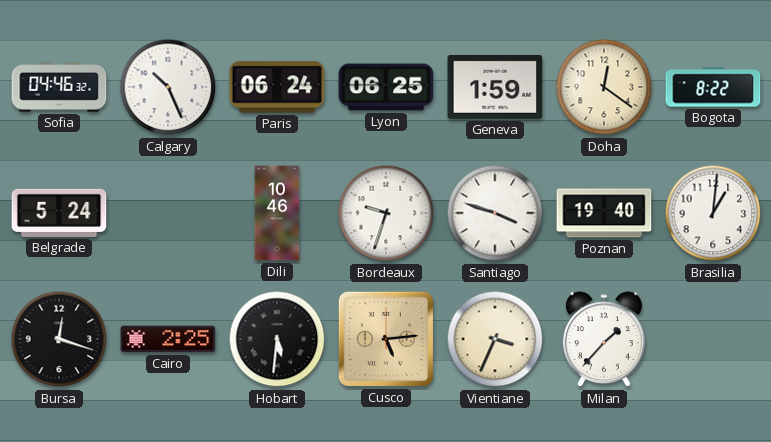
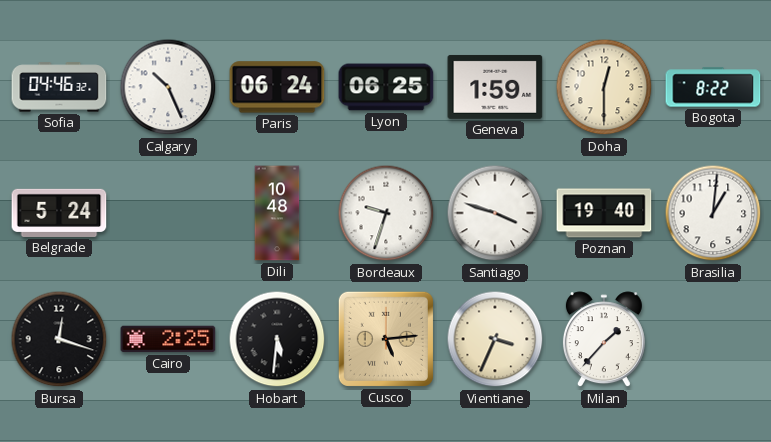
Doha: 12:21 -> 12:30
Dili: 10:46 -> 10:48
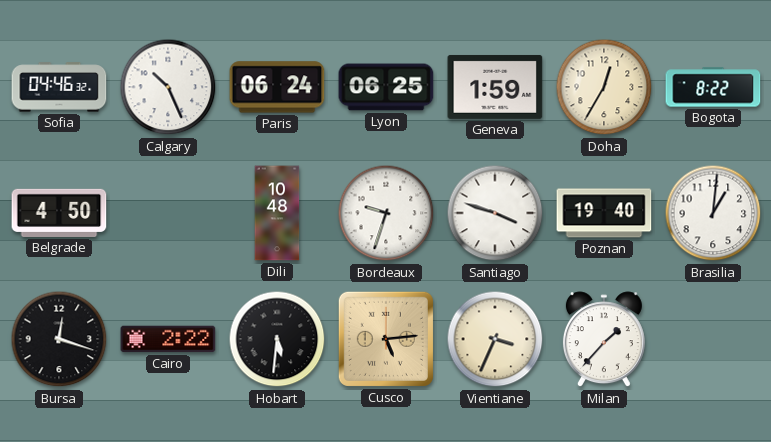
Doha: 12:30 -> 12:35
Belgrade: 5:24 -> 4:50
Cairo: 2:25 -> 2:22
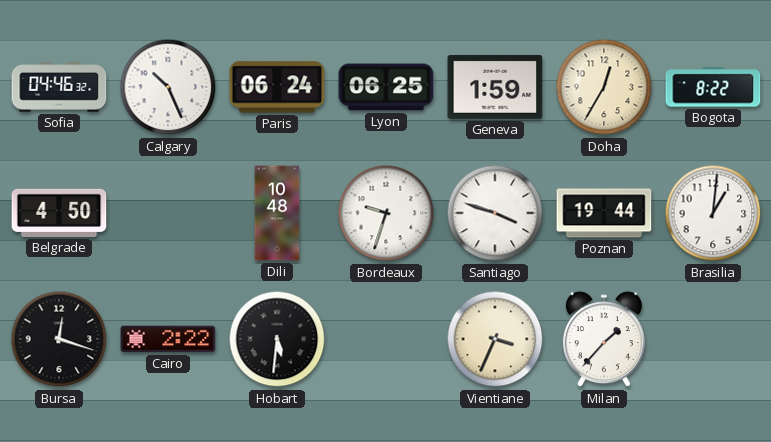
Poznan: 19:40 -> 19:44
Cusco: 5:14 -> none
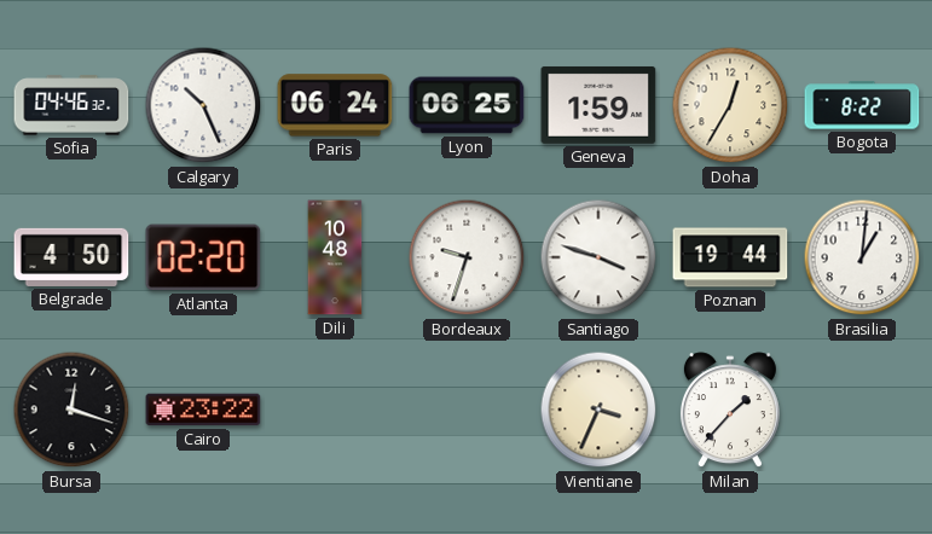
Atlanta: none -> 02:20
Cairo: 2:22 -> 23:22
Hobart: 5:31 -> none
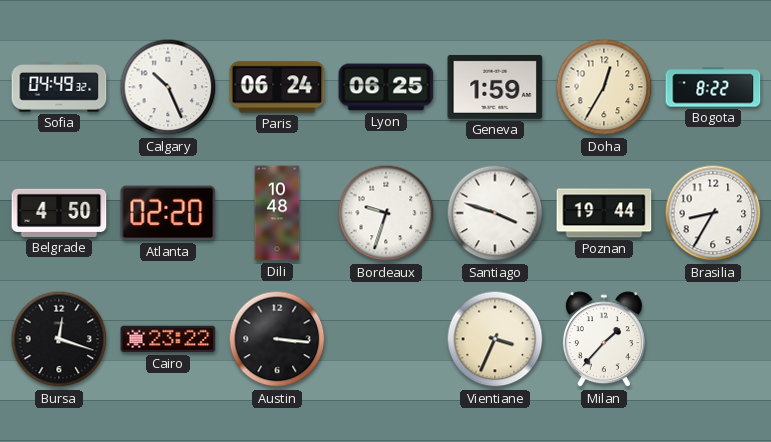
Sofia: 04:46 -> 04:49
Brasilia: 1:01 -> 8:35
Austin: none -> 3:16
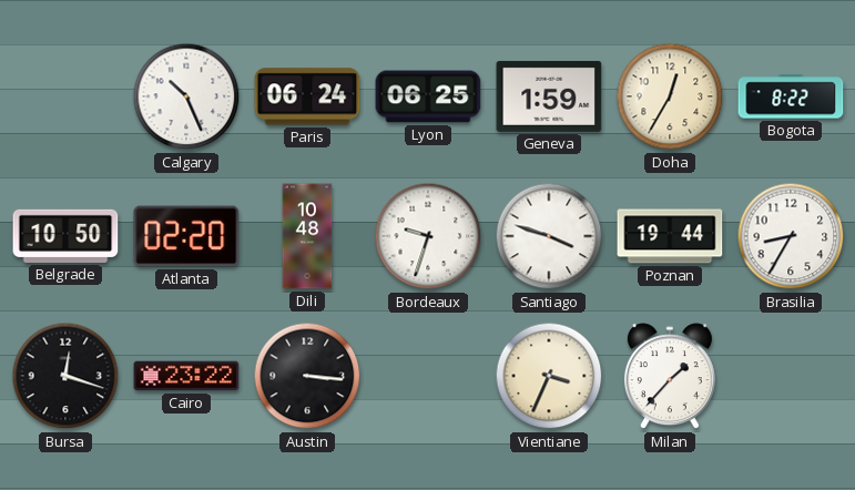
Sofia: 04:49 -> none
Belgrade: 4:50 -> 10:50
